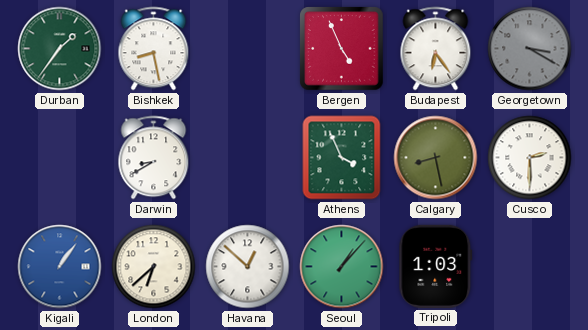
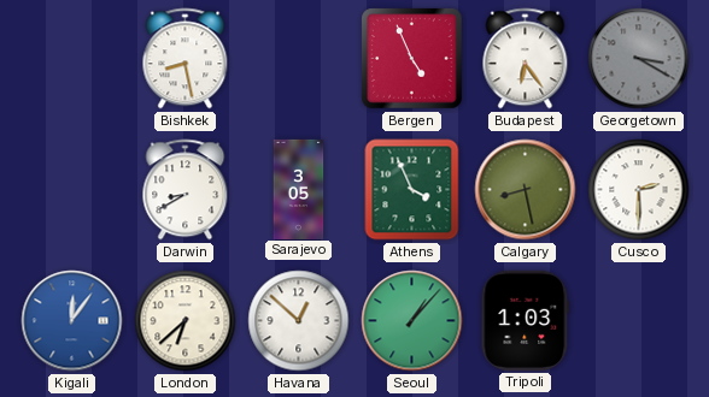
Durban: 1:36 -> none
Sarajevo: none -> 3:05
Kigali: 1:06 -> 12:06
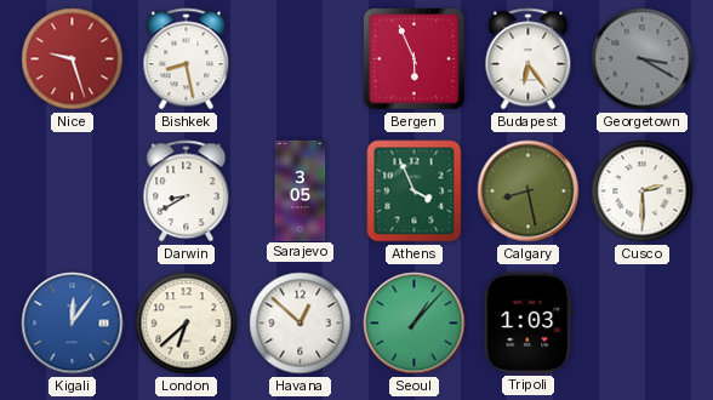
Nice: none -> 9:27
Bergen: 4:56 -> 5:56
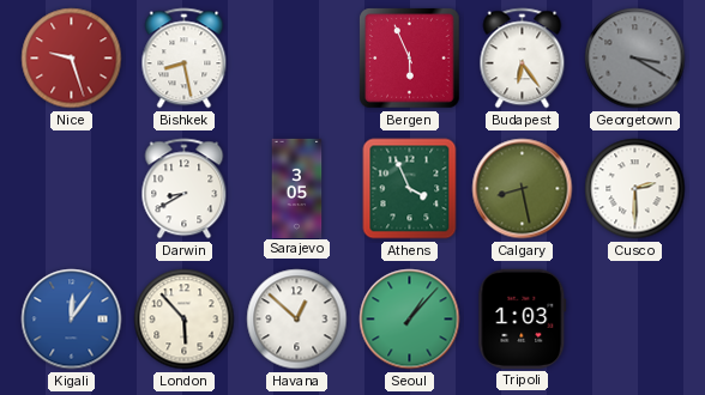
London: 6:38 -> 5:53
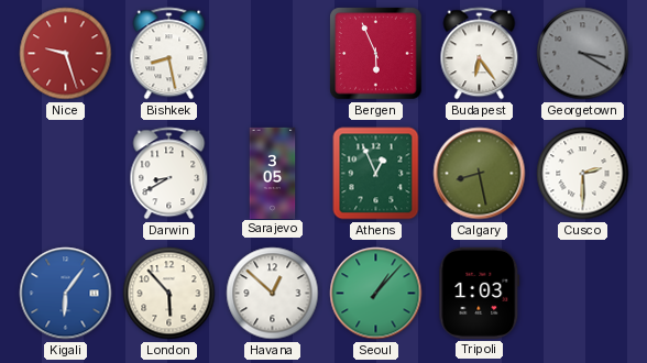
Athens: 3:56 -> 12:56
Kigali: 12:06 -> 6:06
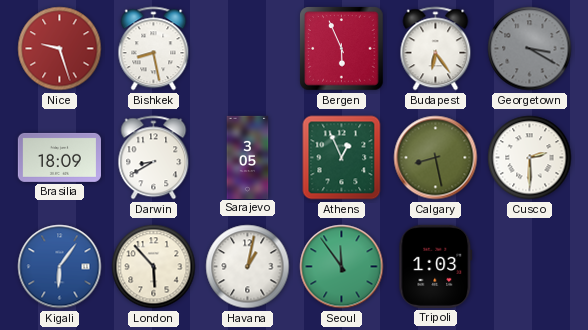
Brasilia: none -> 18:09
Havana: 12:52 -> 1:02
Seoul: 1:07 -> 11:54
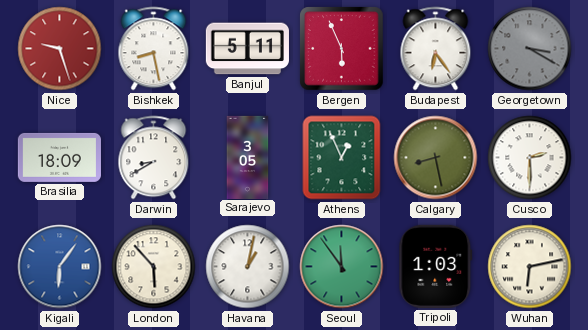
Banjul: none -> 5:11
Wuhan: none -> 6:13
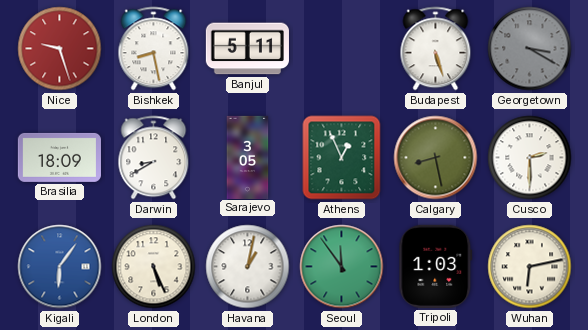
Bergen: 5:56 -> none
Budapest: 6:24 -> 5:27
London: 5:53 -> 5:26
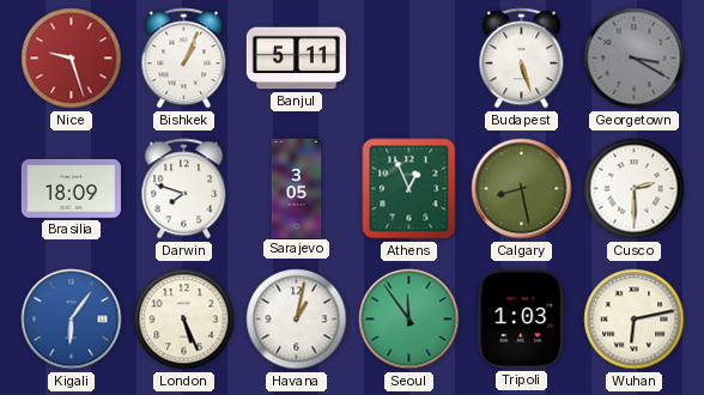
Bishkek: 8:28 -> 1:04
Darwin: 8:40 -> 7:48
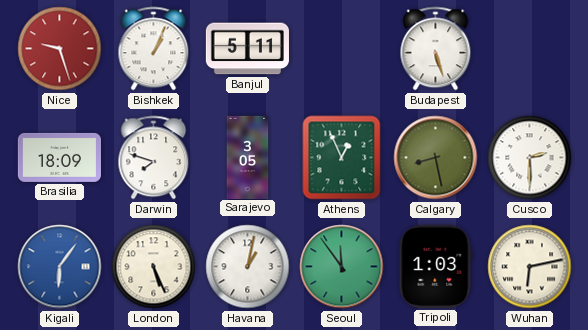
Georgetown: 3:20 -> none
